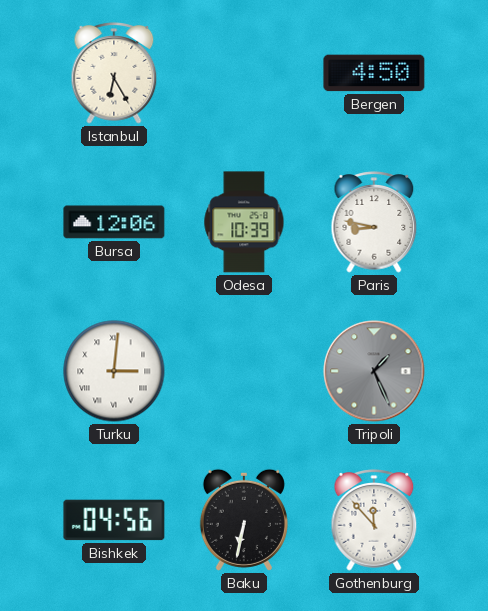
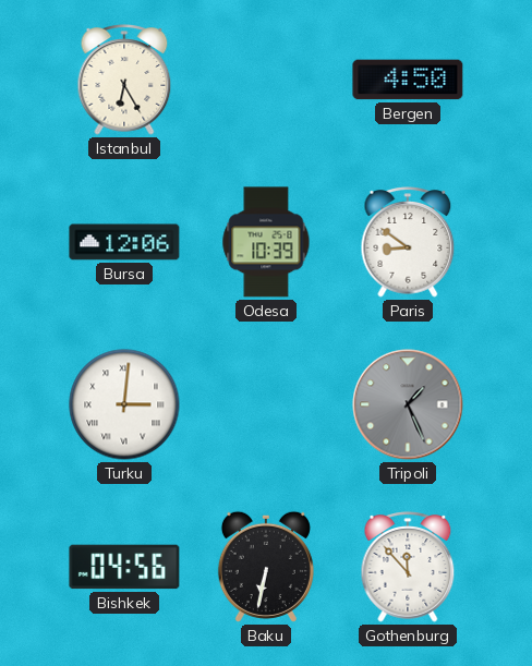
Paris: 8:47 -> 8:51
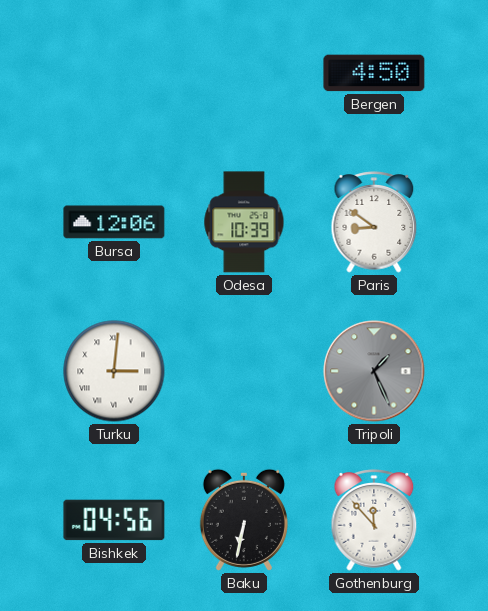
Istanbul: 6:25 -> none
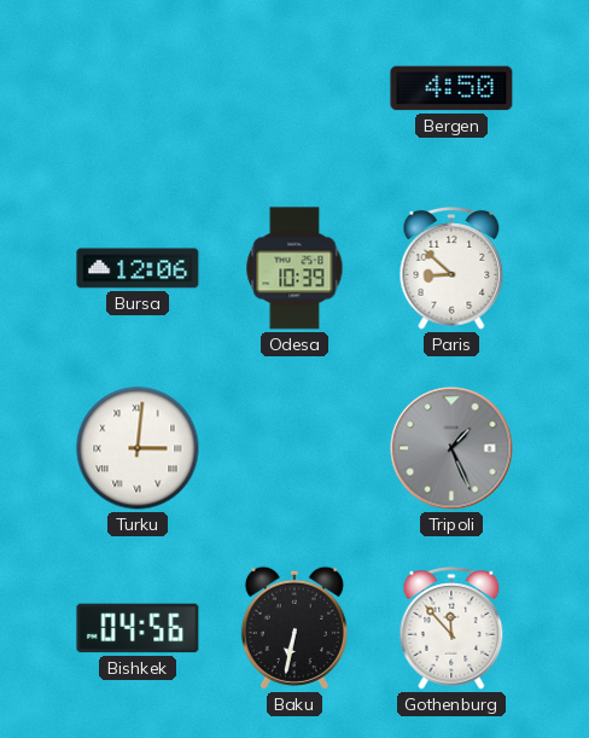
Paris: 8:51 -> 8:52
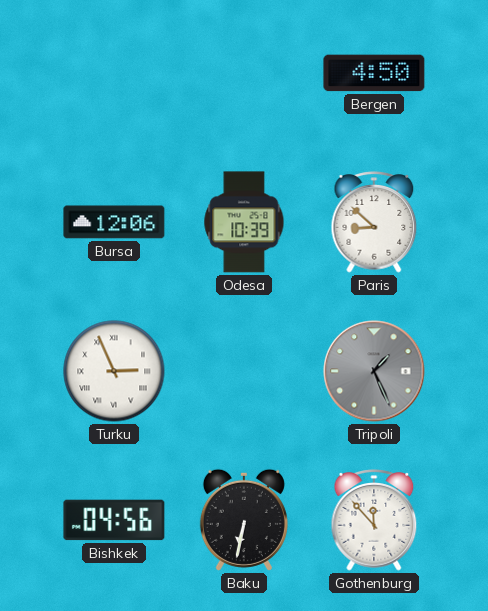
Turku: 3:01 -> 2:56
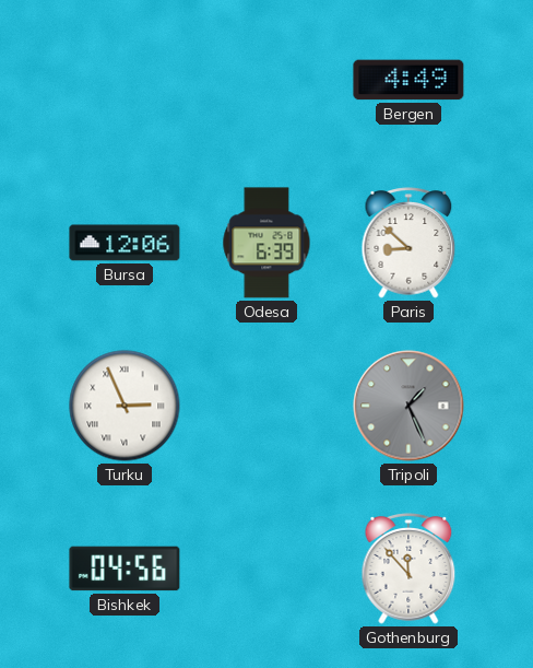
Bergen: 4:50 -> 4:49
Odesa: 10:39 -> 6:39
Baku: 6:32 -> none
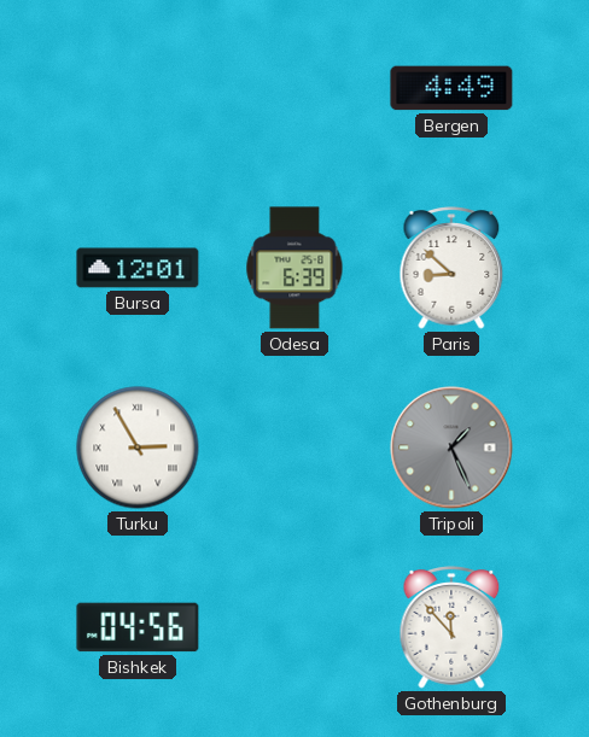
Bursa: 12:06 -> 12:01
Turku: 2:56 -> 2:55
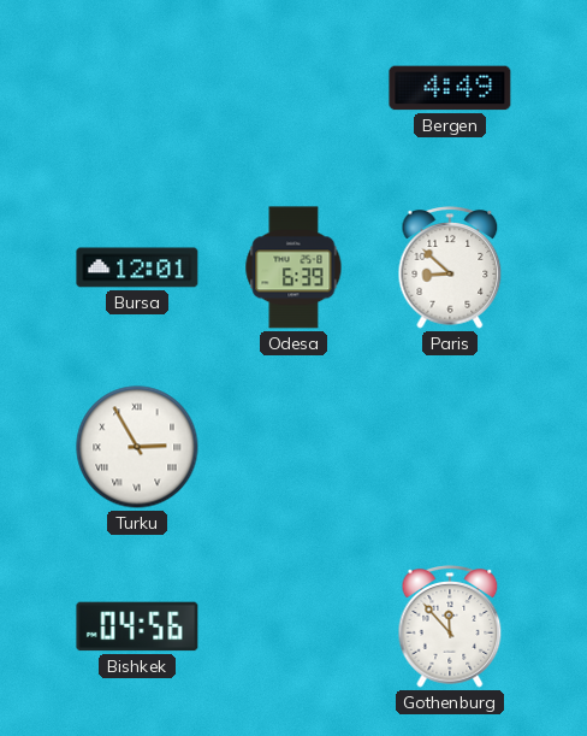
Tripoli: 1:26 -> none
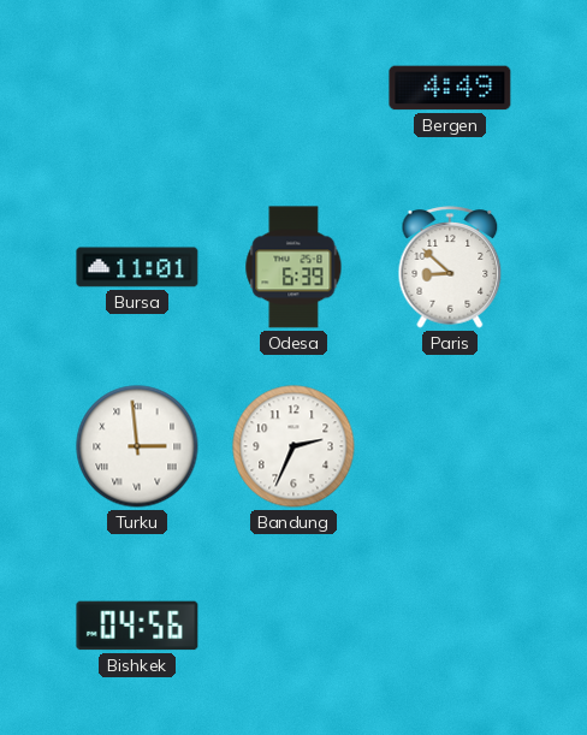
Bursa: 12:01 -> 11:01
Turku: 2:55 -> 2:59
Bandung: none -> 2:34
Gothenburg: 11:53 -> none
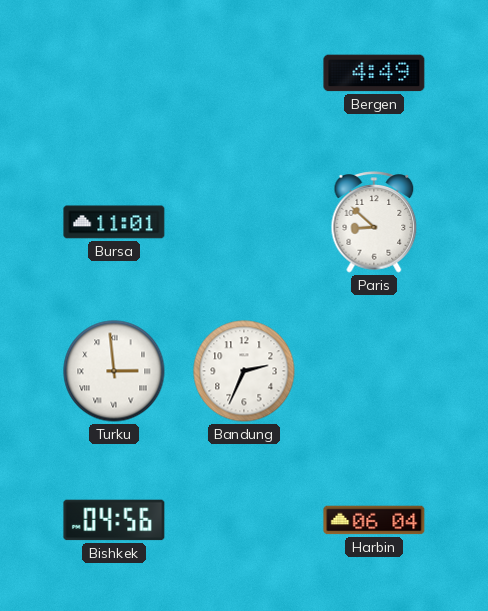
Odesa: 6:39 -> none
Harbin: none -> 06:04
